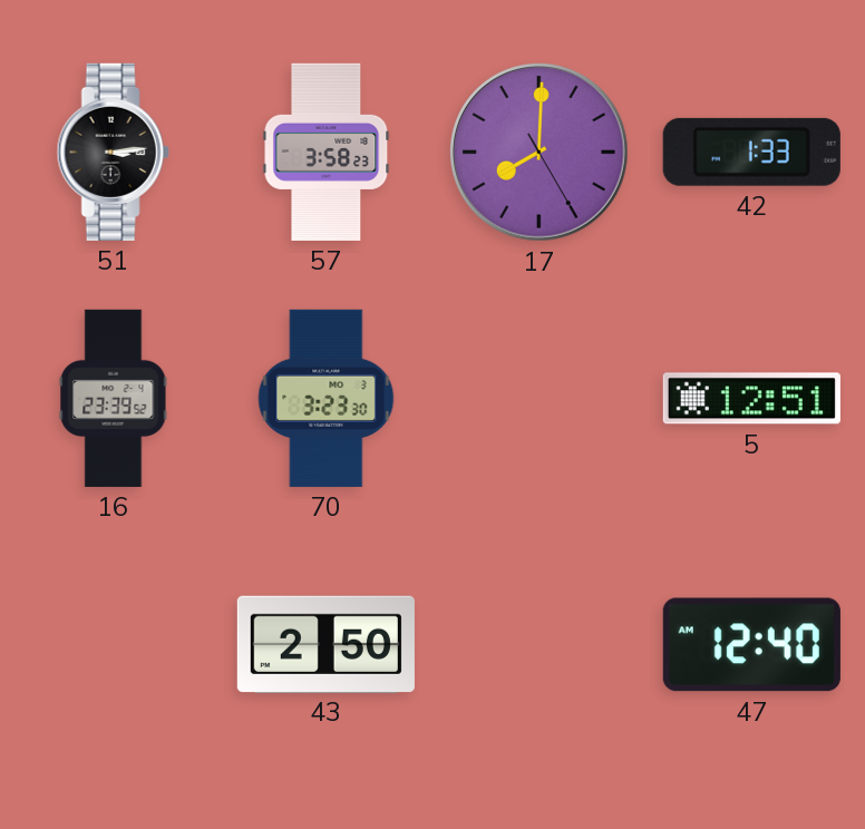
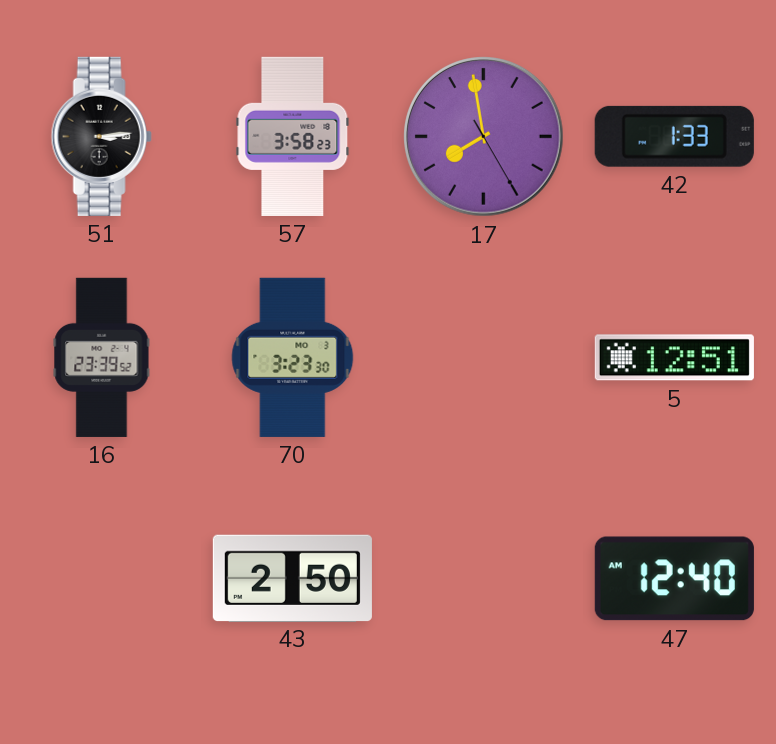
17: 8:00 -> 7:58
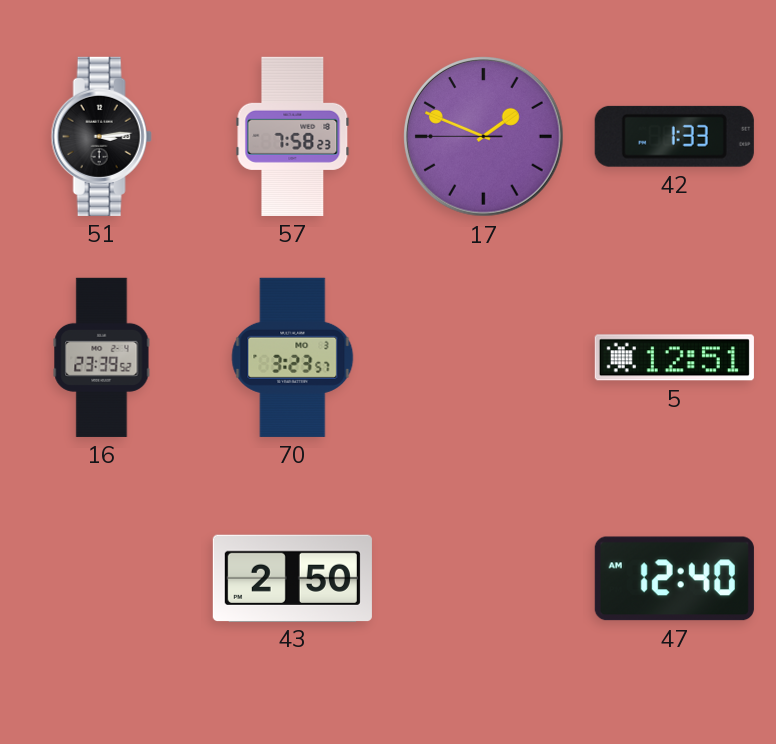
57: 3:58 -> 7:58
17: 7:58 -> 1:48
70: 3:23:30 -> 3:23:57
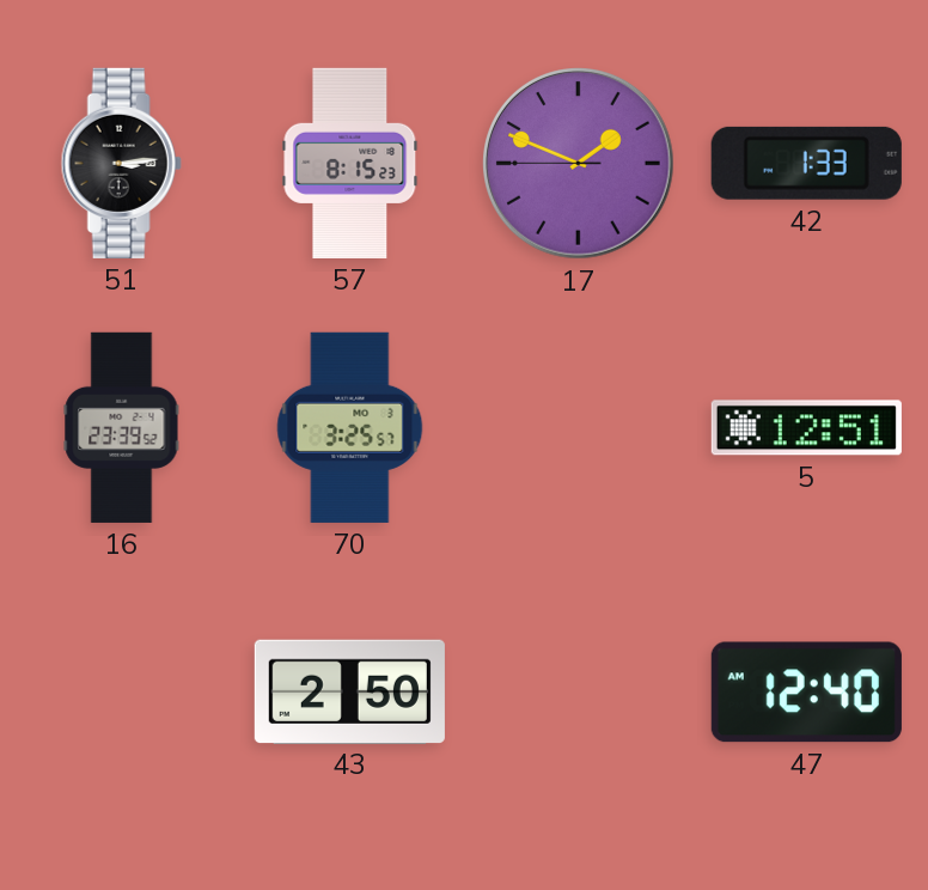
57: 7:58 -> 8:15
70: 3:23 -> 3:25
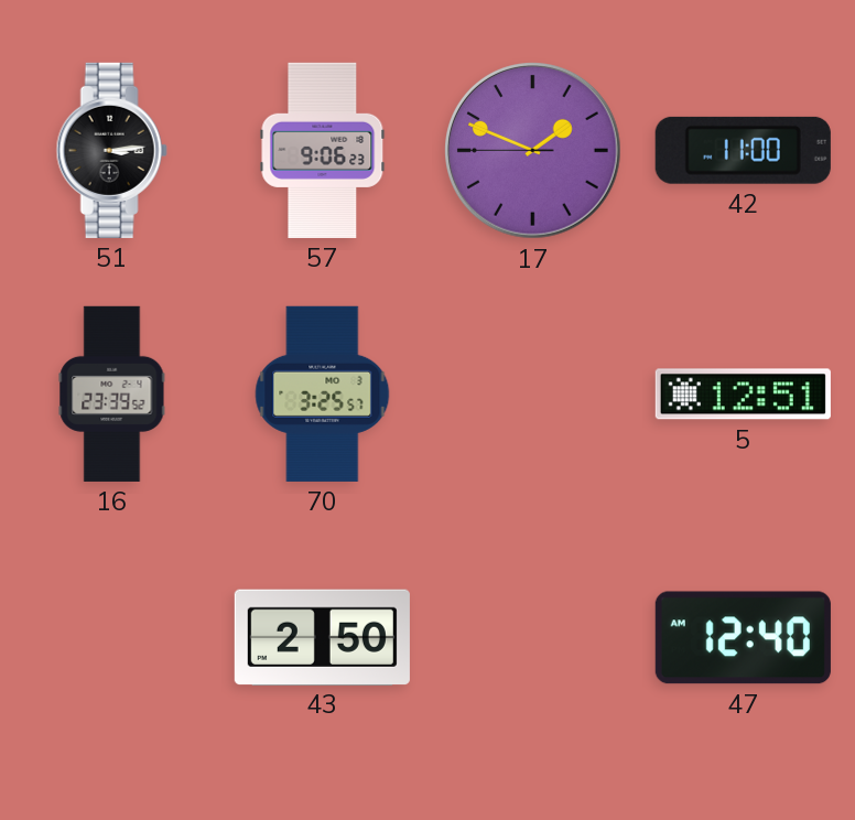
57: 8:15 -> 9:06
42: 1:33 -> 11:00
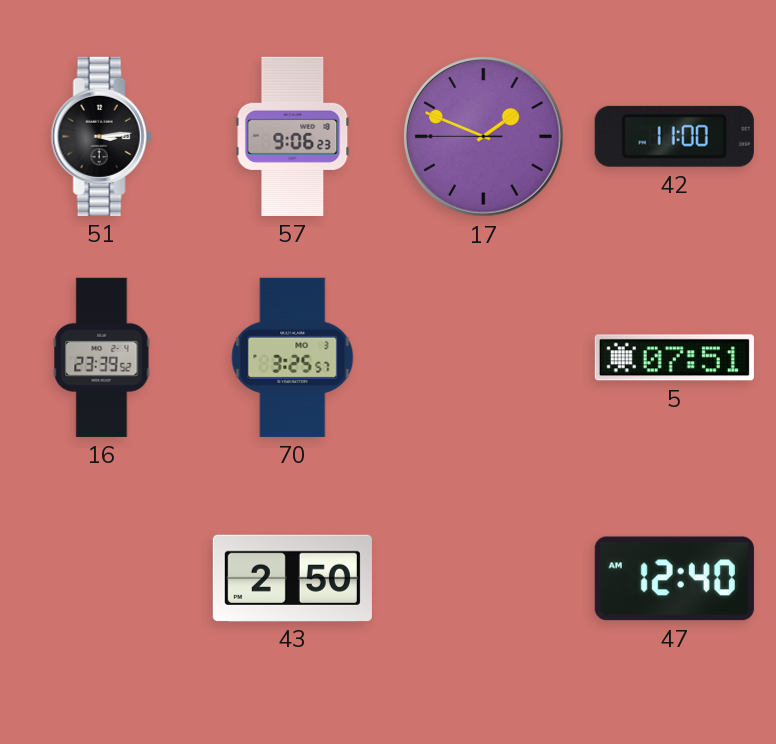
5: 12:51 -> 07:51
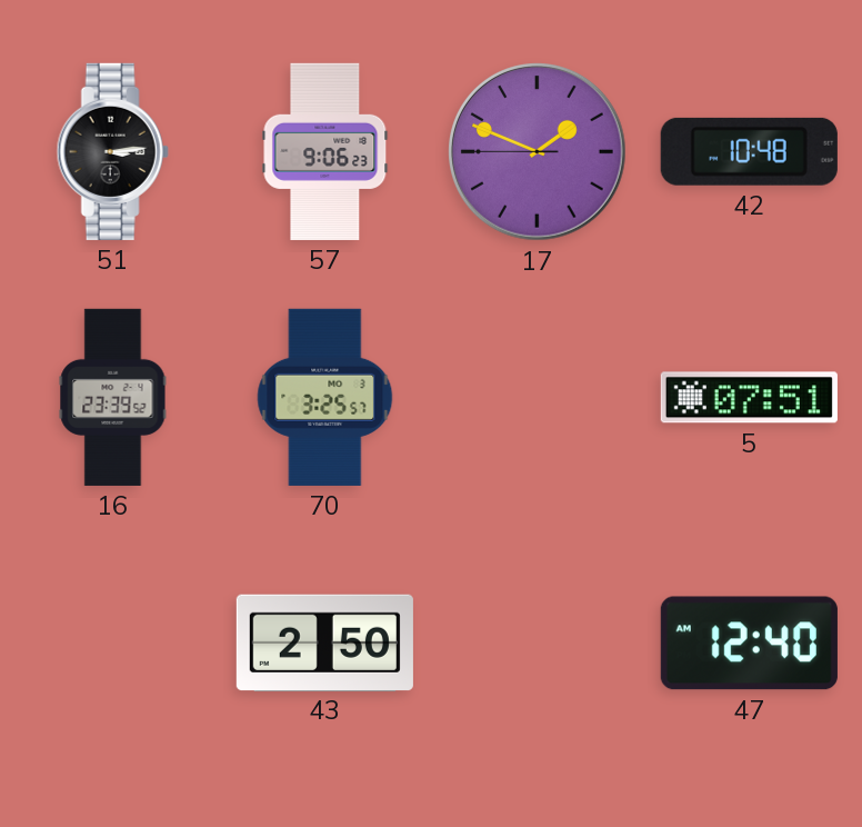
42: 11:00 -> 10:48
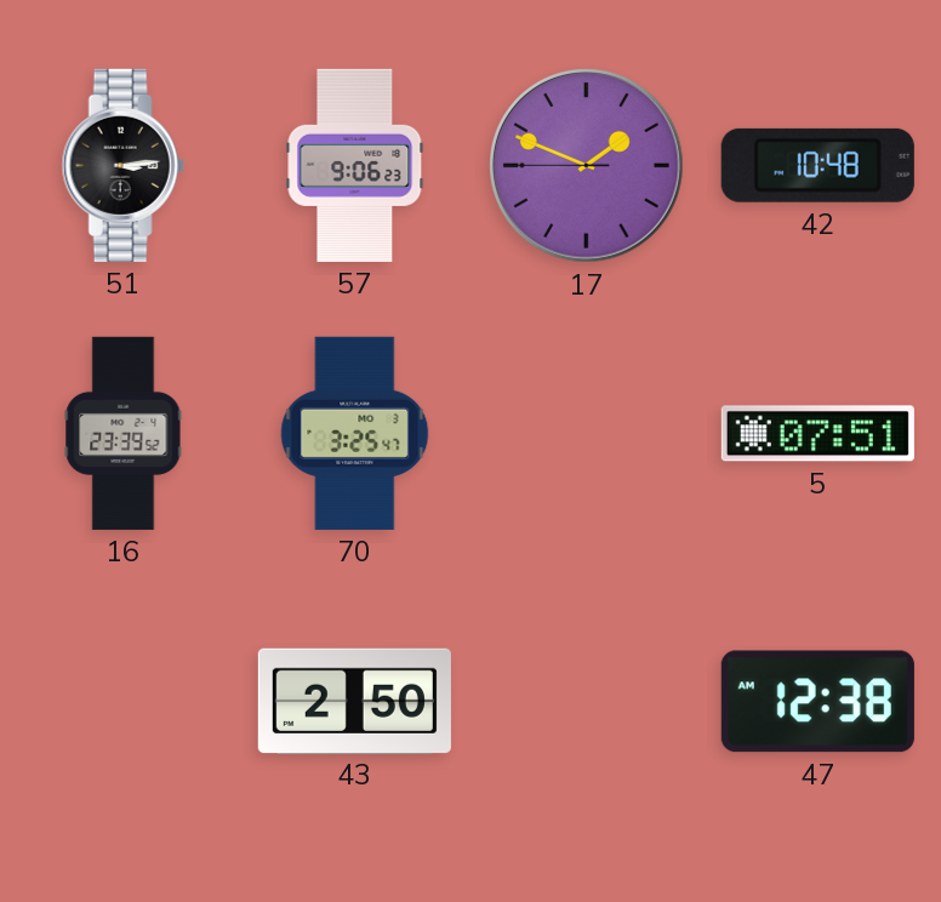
70: 3:25:57 -> 3:25:47
47: 12:40 -> 12:38
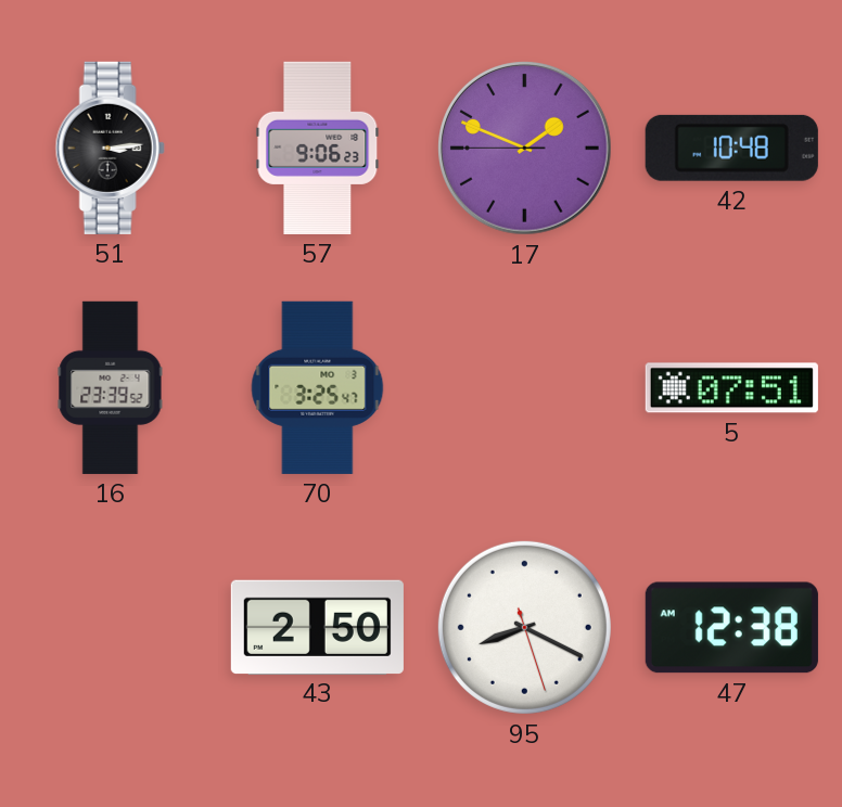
95: none -> 8:19
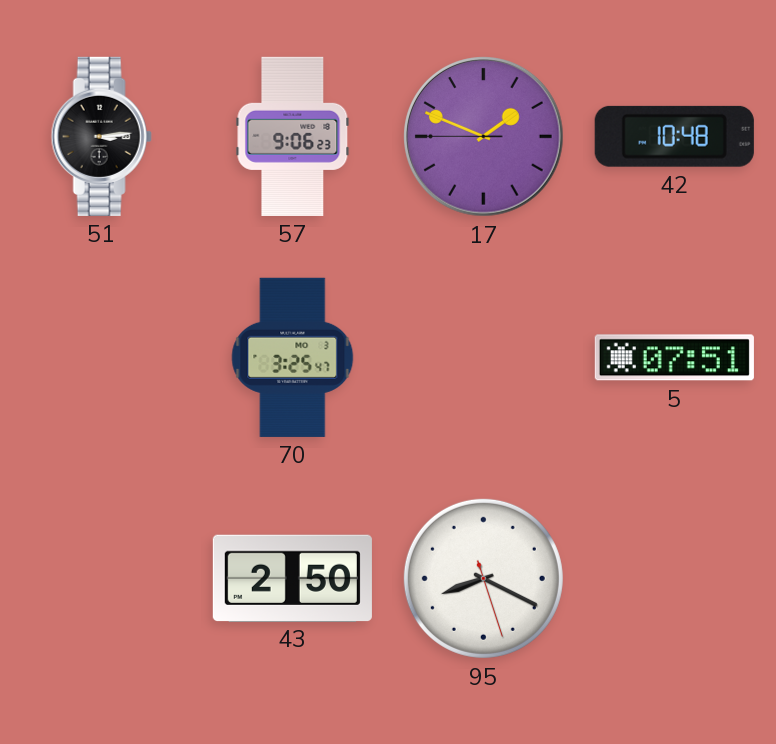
16: 23:39 -> none
47: 12:38 -> none
